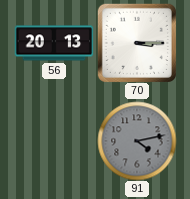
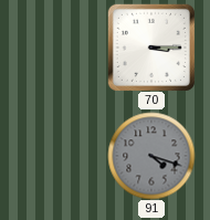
56: 20:13 -> none
91: 4:13 -> 4:18
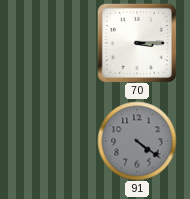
91: 4:18 -> 4:21
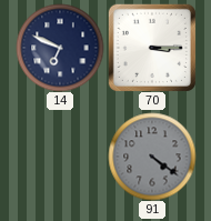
14: none -> 6:49
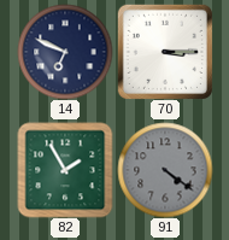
82: none -> 1:55
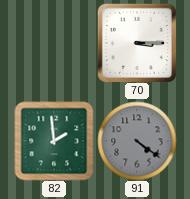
14: 6:49 -> none
82: 1:55 -> 1:59
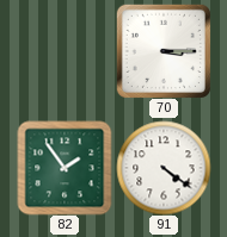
82: 1:59 -> 1:54
91 dial: grey -> white
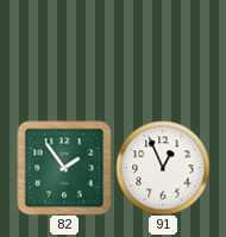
70: 3:15 -> none
91: 4:21 -> 12:56
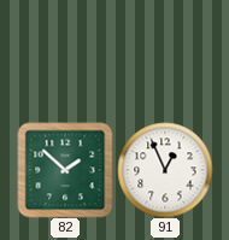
82: 1:54 -> 1:52
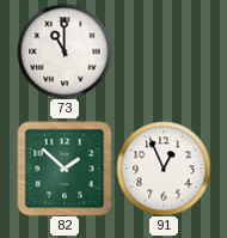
73: none -> 11:00
